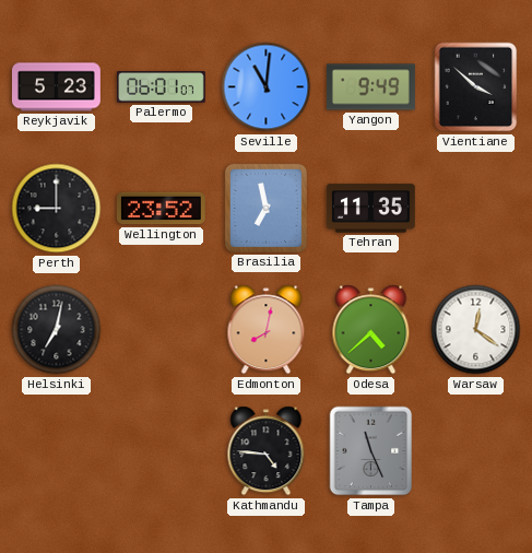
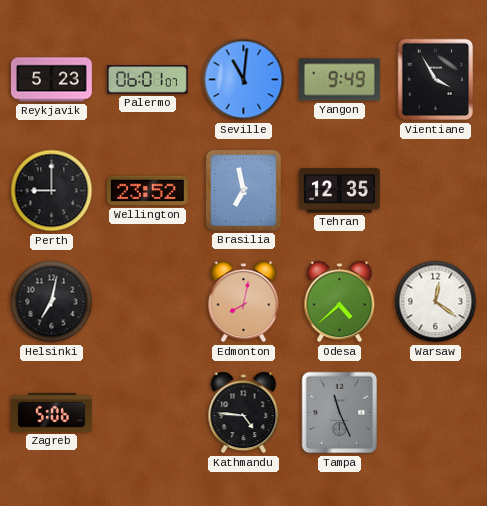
Vientiane: 3:52 -> 3:55
Tehran: 11:35 -> 12:35
Zagreb: none -> 5:06
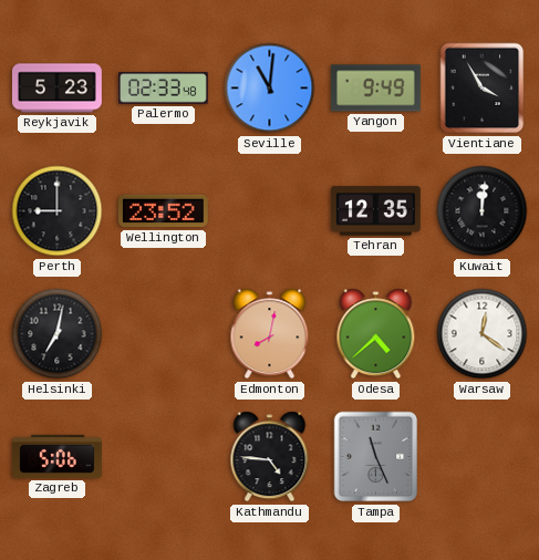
Palermo: 06:01 -> 02:33
Brasilia: 6:58 -> none
Kuwait: none -> 12:01
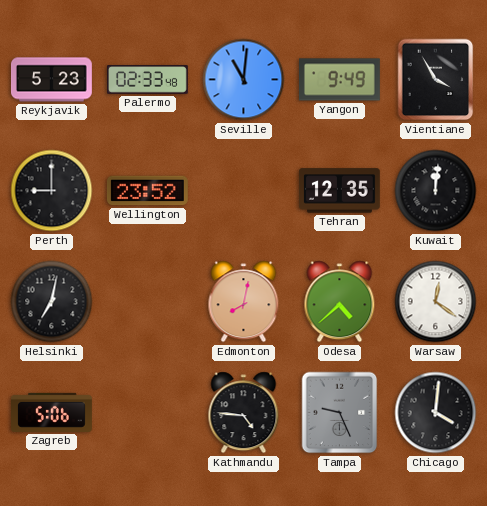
Tampa: 11:26 -> 9:26
Chicago: none -> 4:01
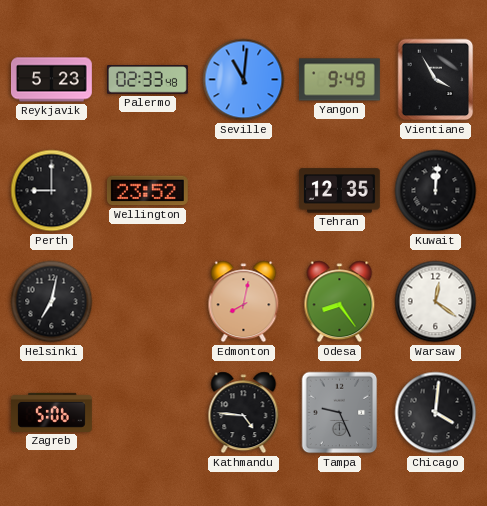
Odesa: 4:38 -> 8:24
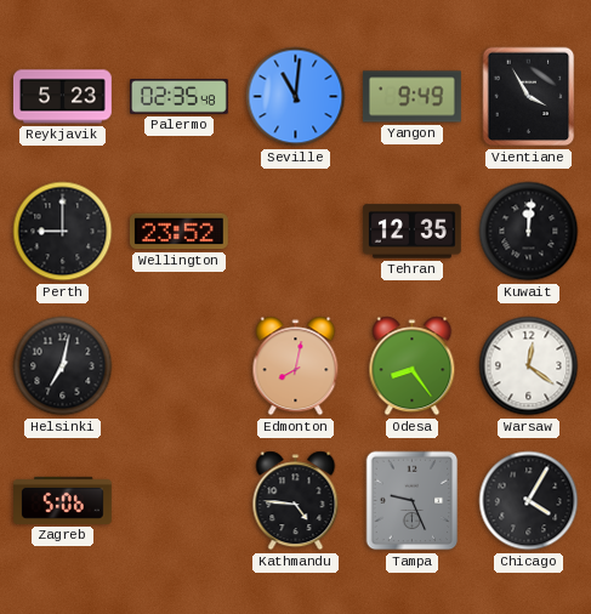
Palermo: 02:33 -> 02:35
Chicago: 4:01 -> 4:05
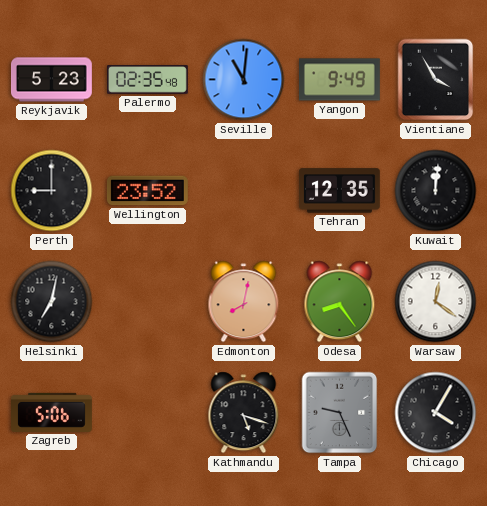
Kathmandu: 4:46 -> 5:18
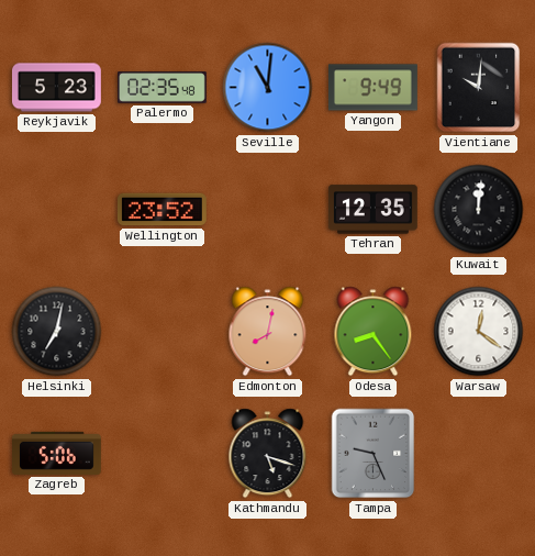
Vientiane: 3:55 -> 10:01
Perth: 9:00 -> none
Chicago: 4:05 -> none
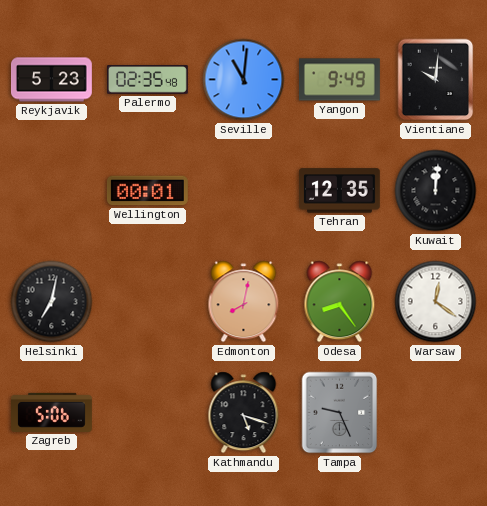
Wellington: 23:52 -> 00:01
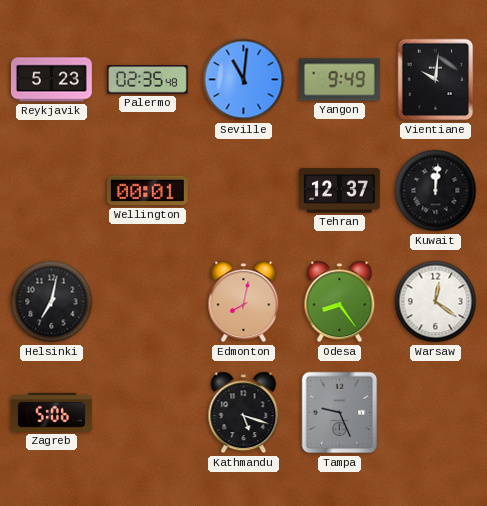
Tehran: 12:35 -> 12:37
